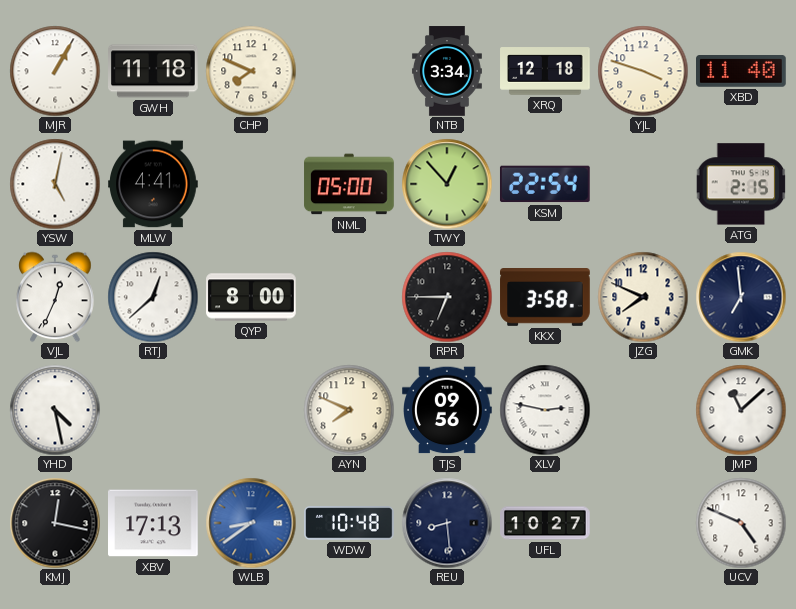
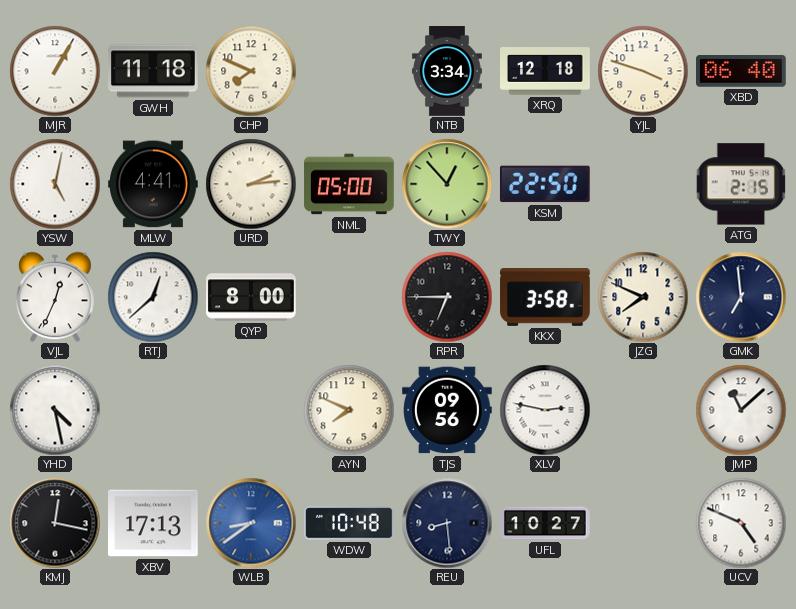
XBD: 11:40 -> 06:40
URD: none -> 2:14
KSM: 22:54 -> 22:50
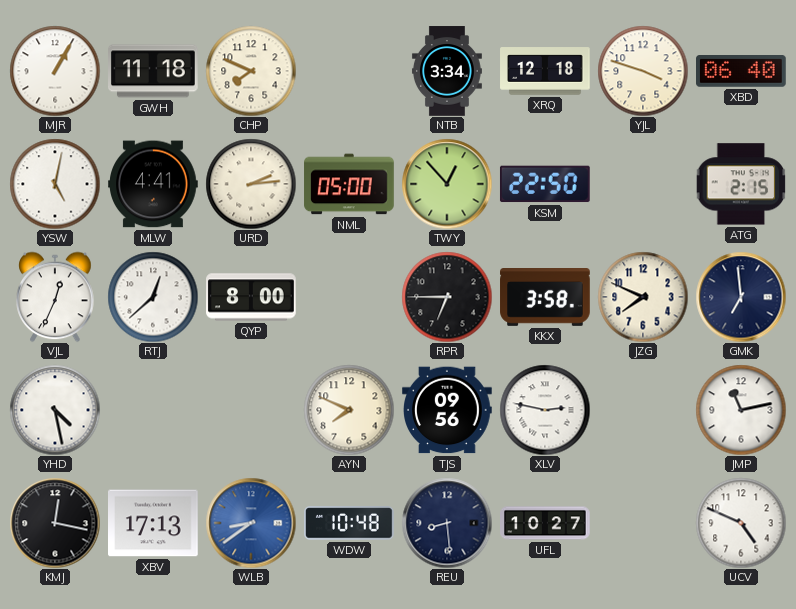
JMP: 11:08 -> 11:13
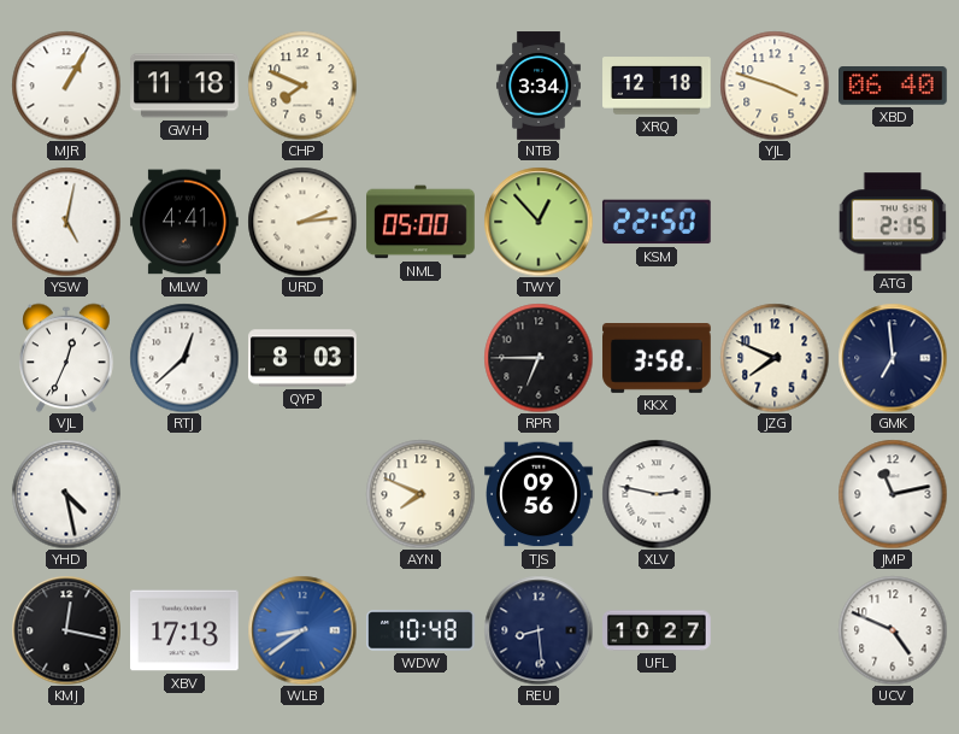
QYP: 8:00 -> 8:03
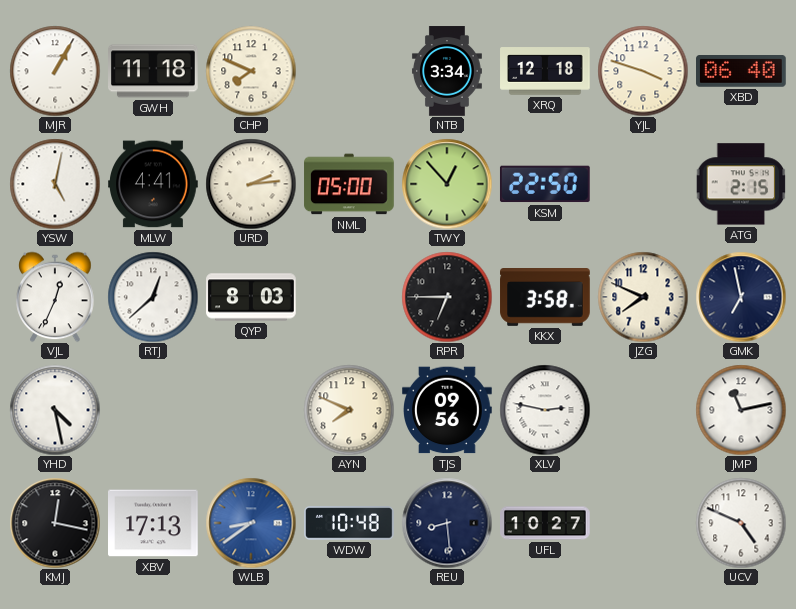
GMK: 6:59 -> 6:58
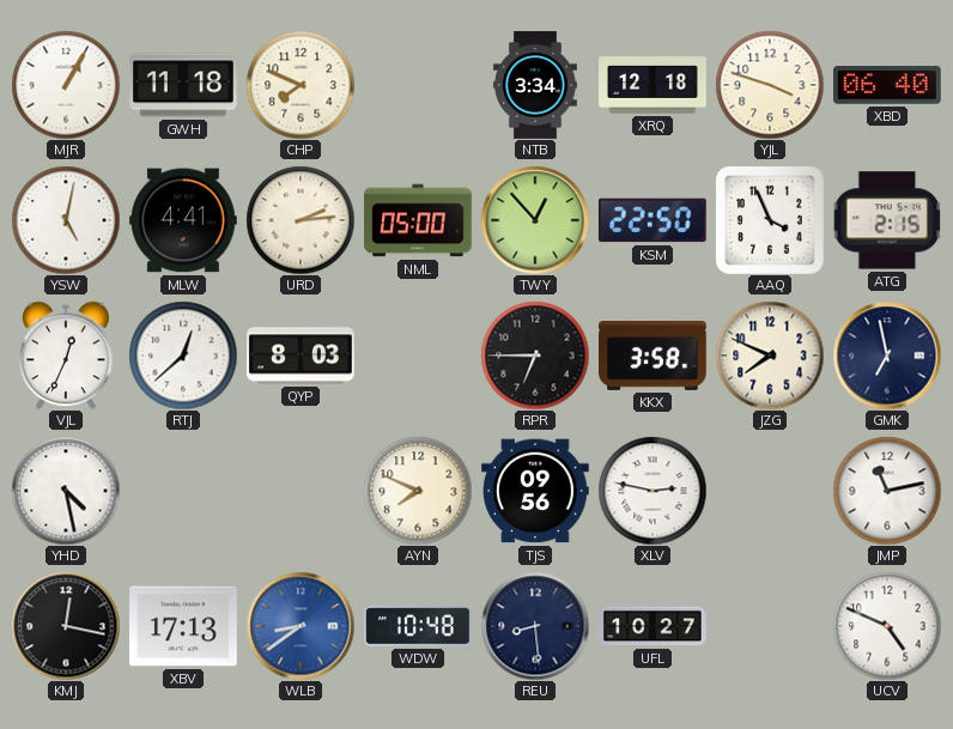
AAQ: none -> 3:56
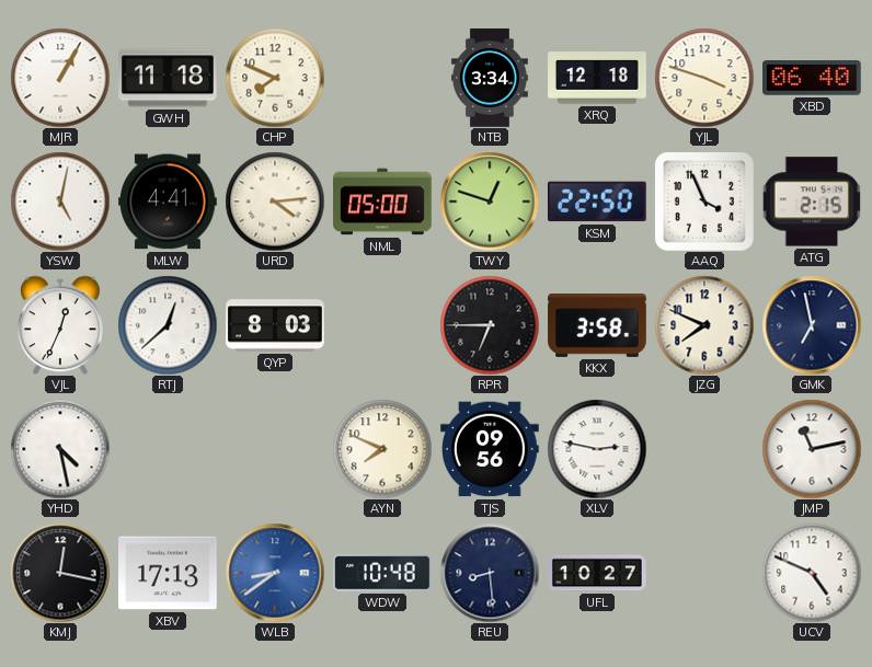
URD: 2:14 -> 4:14
TWY: 12:53 -> 12:48
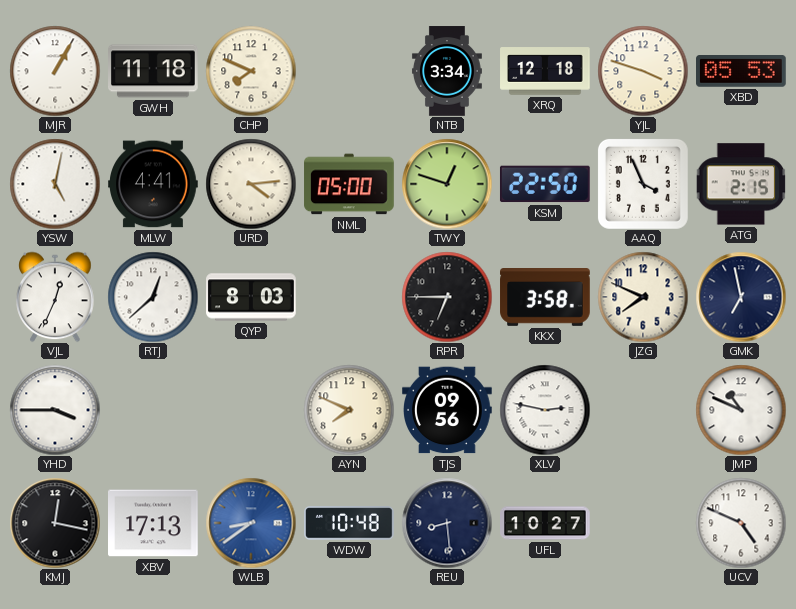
XBD: 06:40 -> 05:53
YHD: 4:28 -> 3:45
JMP: 11:13 -> 10:49
